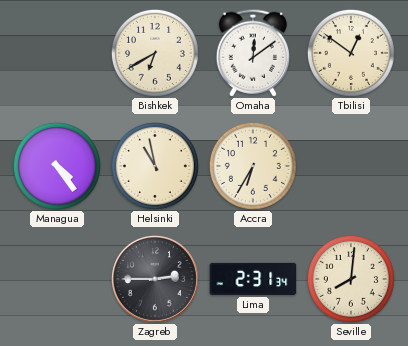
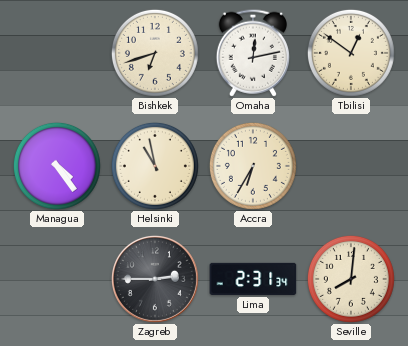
Bishkek: 6:40 -> 6:42
Omaha: 12:09 -> 12:13
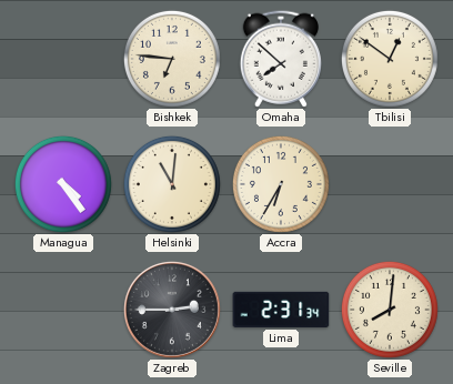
Bishkek: 6:42 -> 6:46
Omaha: 12:13 -> 7:52
Helsinki: 10:58 -> 11:01
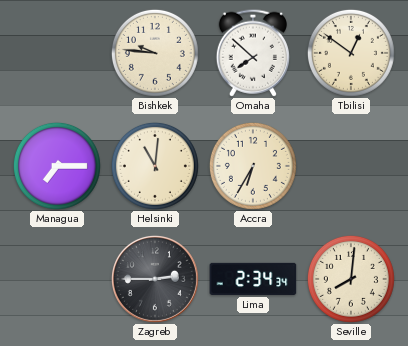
Bishkek: 6:46 -> 9:46
Managua: 4:24 -> 7:15
Lima: 2:31 -> 2:34
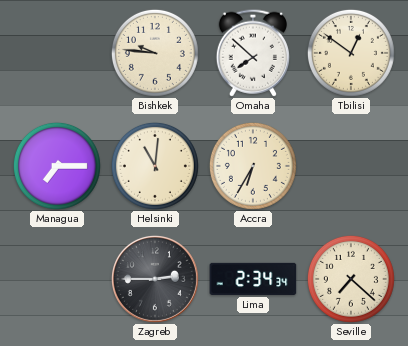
Seville: 8:01 -> 7:22
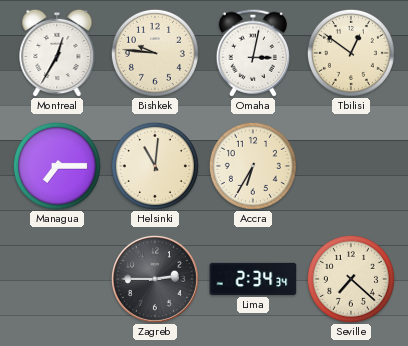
Montreal: none -> 12:35
Omaha: 7:52 -> 3:02
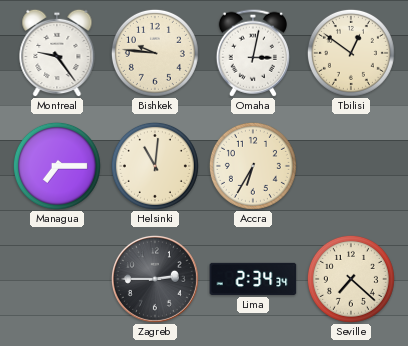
Montreal: 12:35 -> 9:24
